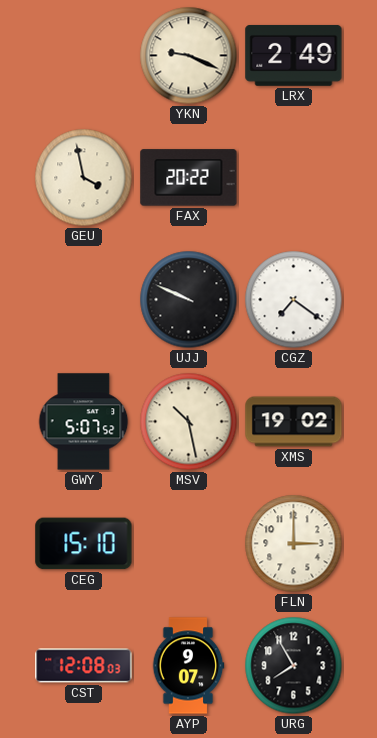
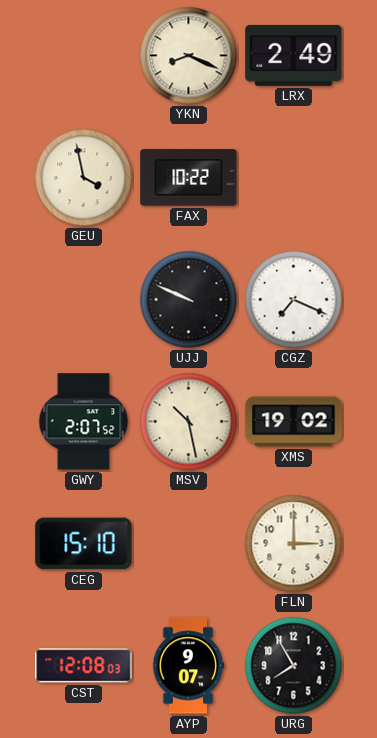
YKN: 9:19 -> 8:19
FAX: 20:22 -> 10:22
CGZ: 7:21 -> 7:19
GWY: 5:07 -> 2:07
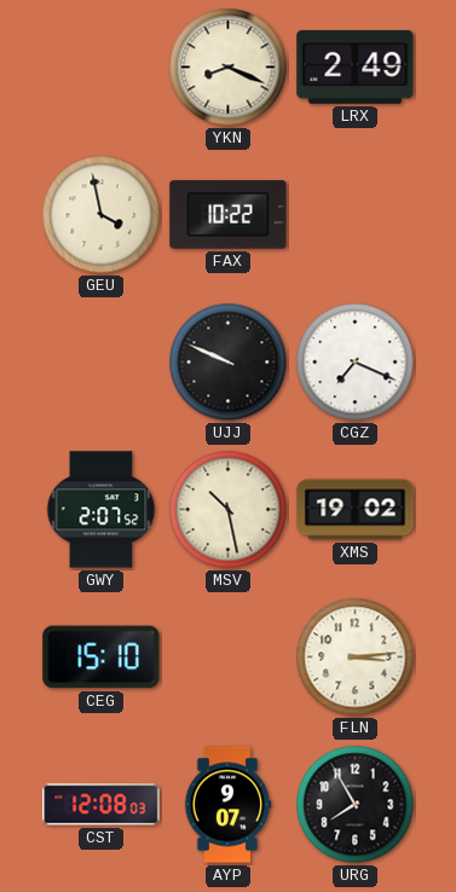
FLN: 3:00 -> 3:14
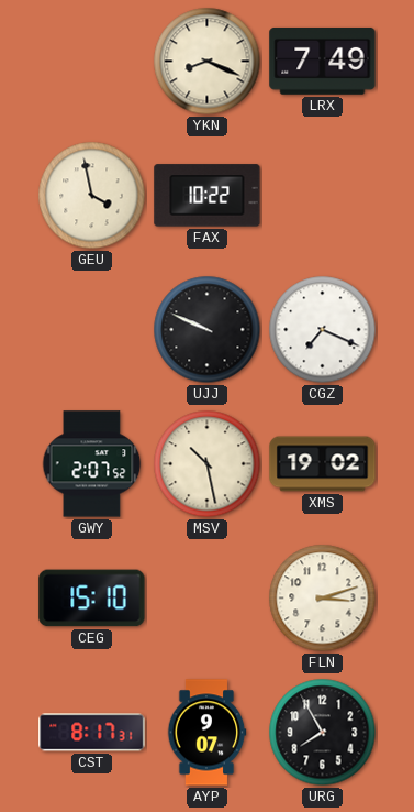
LRX: 2:49 -> 7:49
FLN: 3:14 -> 3:12
CST: 12:08 -> 8:17
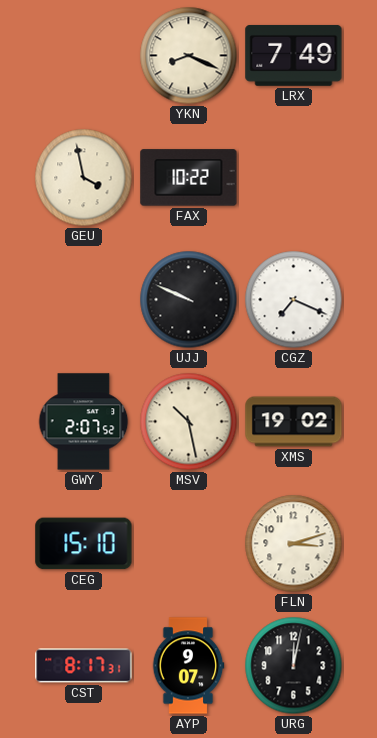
URG: 7:55 -> 12:02
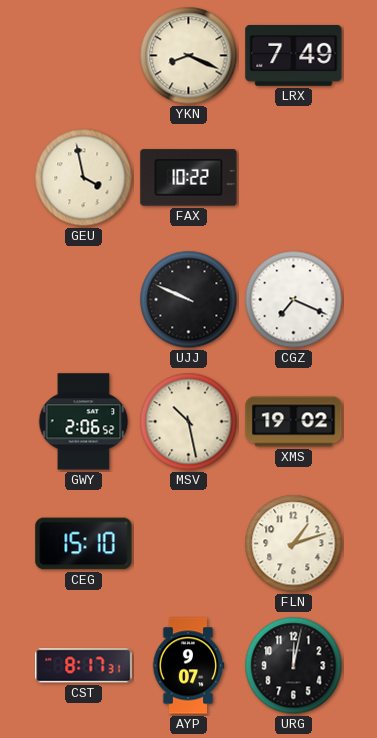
GWY: 2:07 -> 2:06
FLN: 3:12 -> 1:12
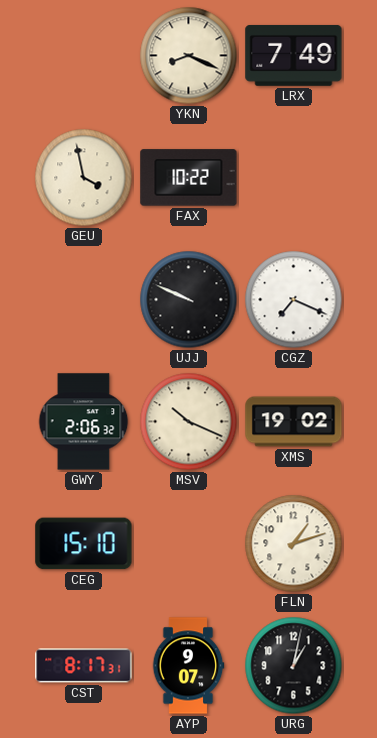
GWY: 2:06:52 -> 2:06:32
MSV: 10:28 -> 10:19
URG: 12:02 -> 1:02
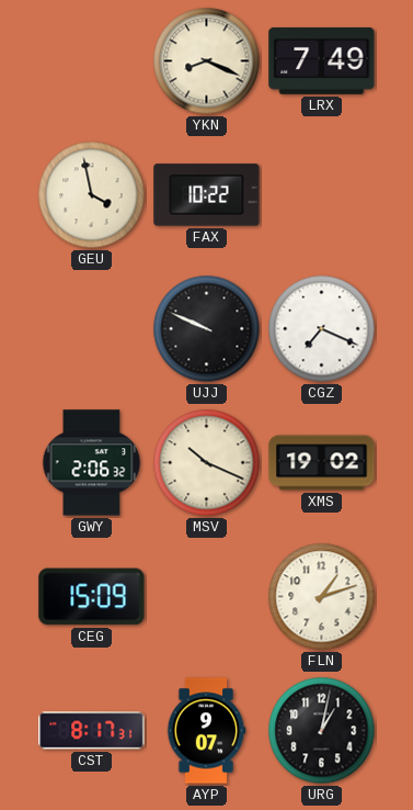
CEG: 15:10 -> 15:09
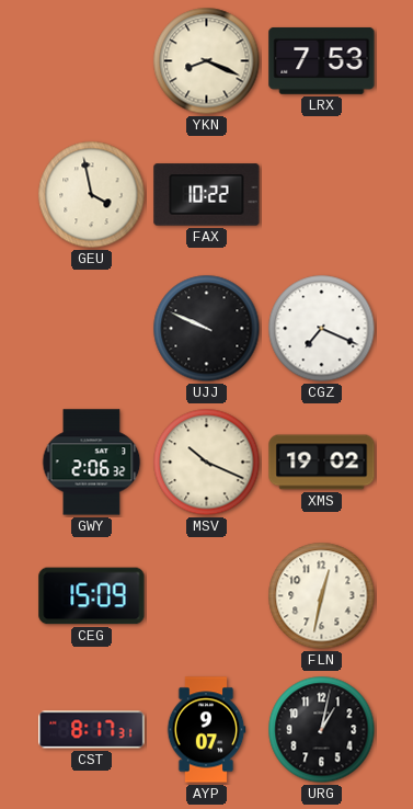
LRX: 7:49 -> 7:53
FLN: 1:12 -> 12:32
